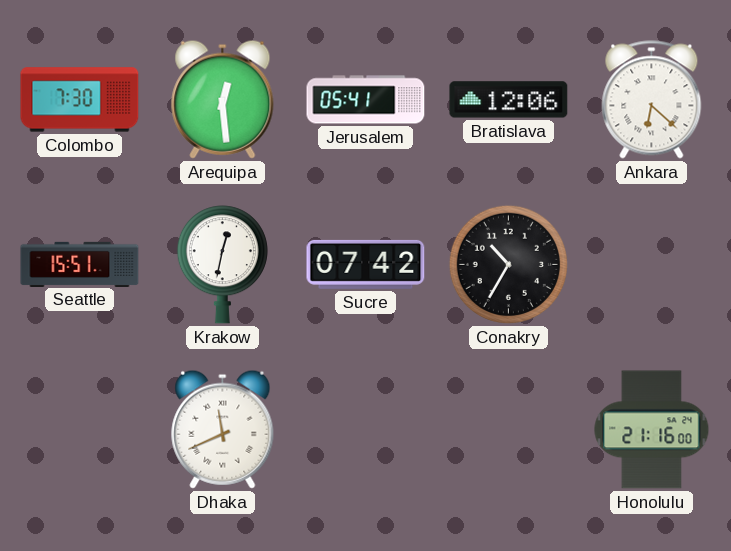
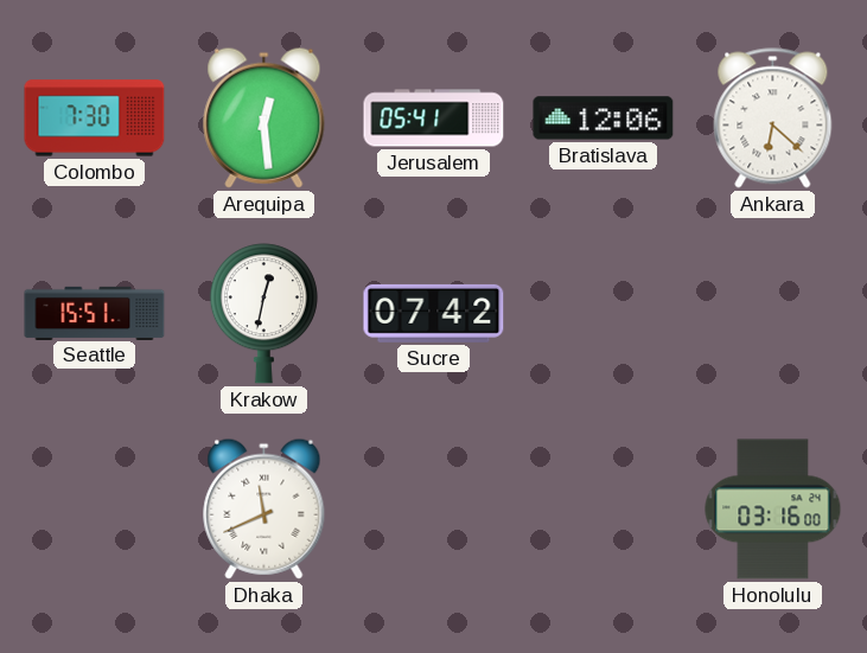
Conakry: 10:35 -> none
Honolulu: 21:16 -> 03:16
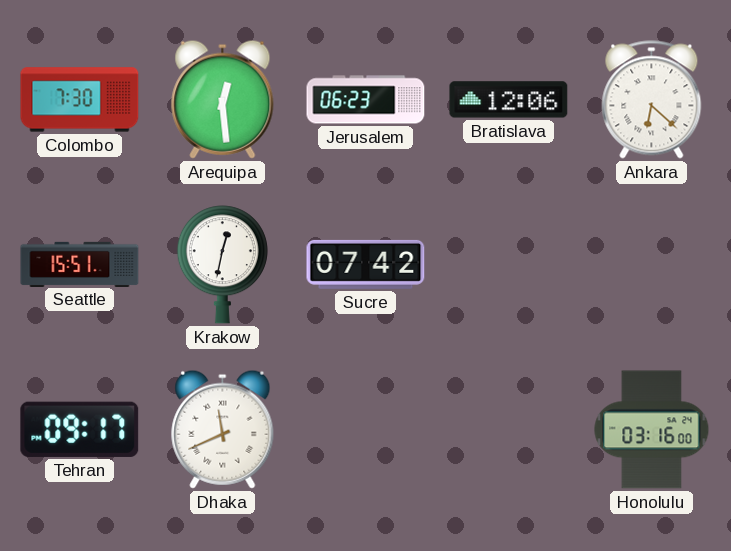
Jerusalem: 05:41 -> 06:23
Tehran: none -> 09:17
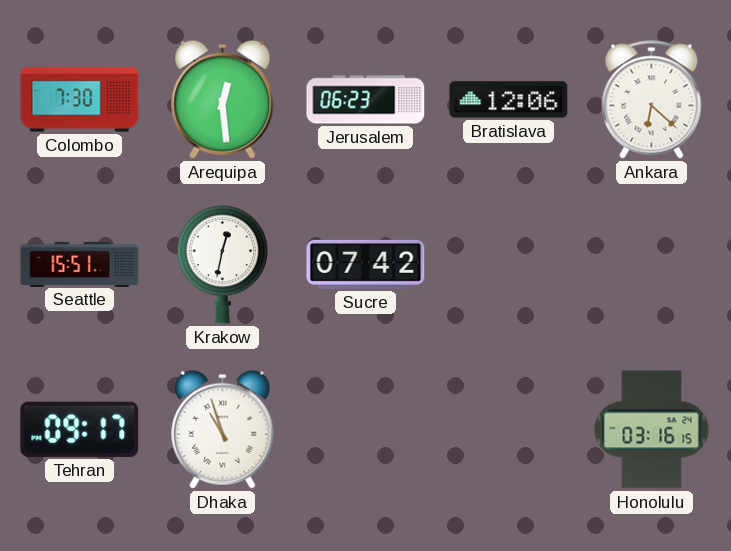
Dhaka: 11:41 -> 10:57
Honolulu: 03:16:00 -> 03:16:15
